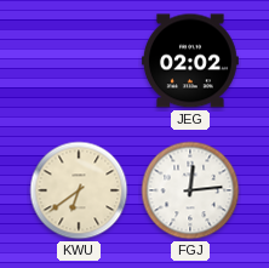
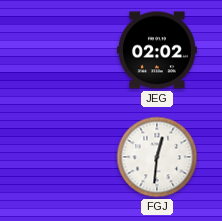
KWU: 6:39 -> none
FGJ: 12:14 -> 12:31
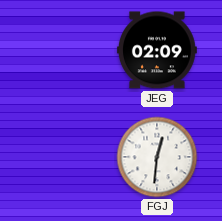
JEG: 02:02 -> 02:09
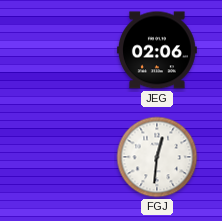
JEG: 02:09 -> 02:06
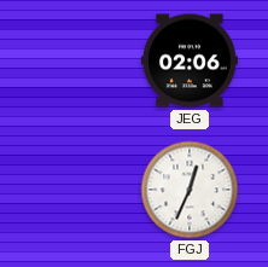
FGJ: 12:31 -> 12:34
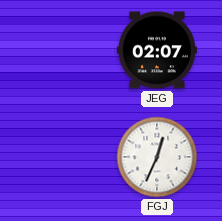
JEG: 02:06 -> 02:07
